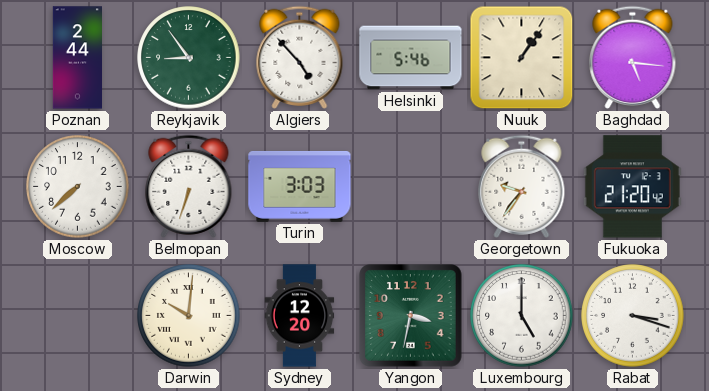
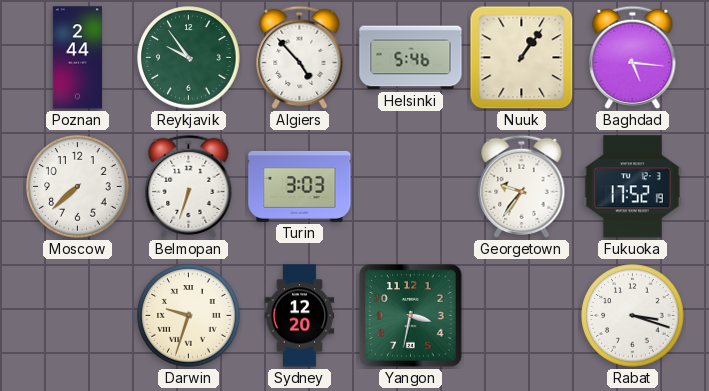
Reykjavik: 8:54 -> 9:54
Fukuoka: 21:20 -> 17:52
Darwin: 10:01 -> 9:33
Luxembourg: 5:00 -> none
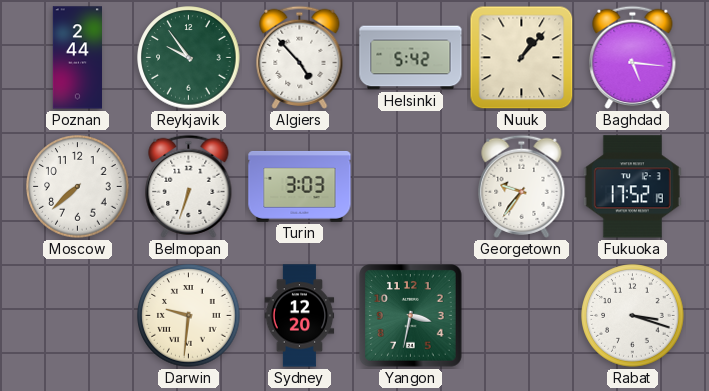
Helsinki: 5:46 -> 5:42
Nuuk: 1:06 -> 1:07
Darwin: 9:33 -> 9:31
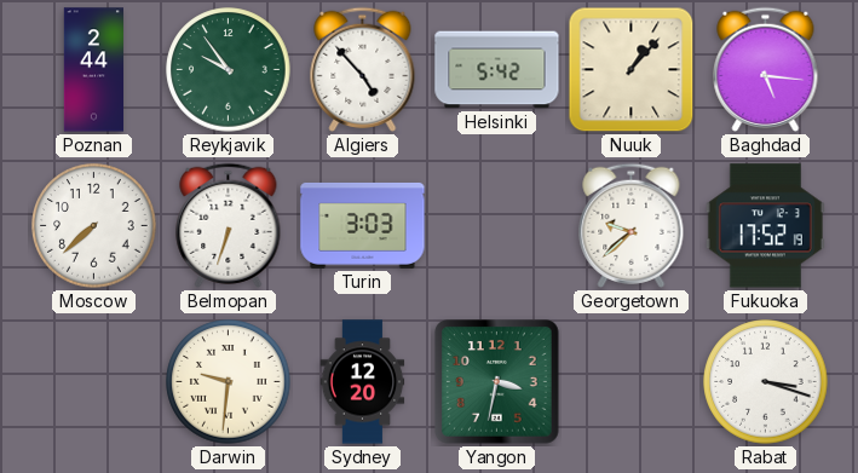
Georgetown: 9:36 -> 9:38
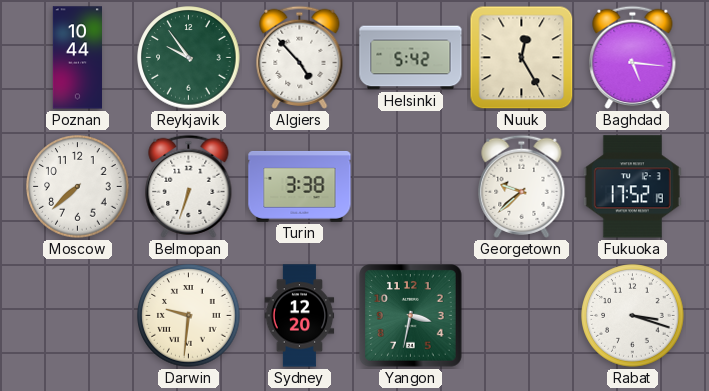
Poznan: 2:44 -> 10:44
Nuuk: 1:07 -> 12:25
Turin: 3:03 -> 3:38
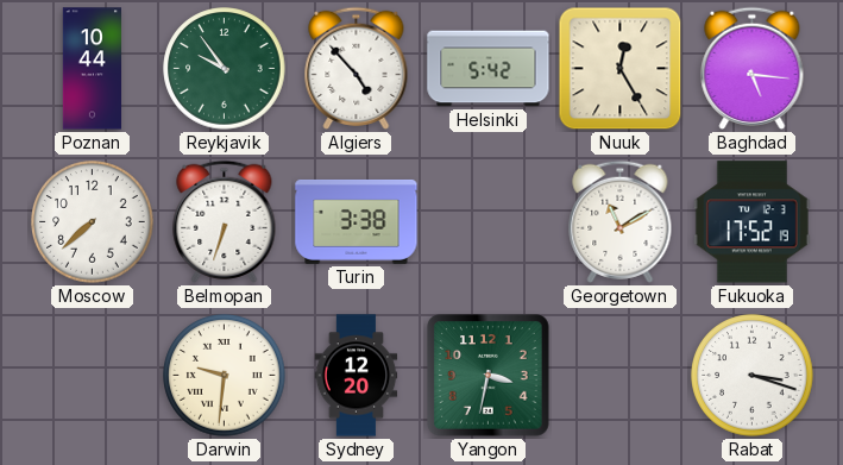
Georgetown: 9:38 -> 11:10
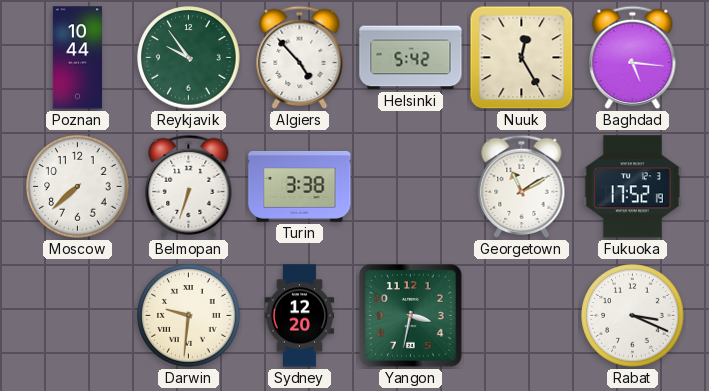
Rabat: 3:18 -> 3:19
